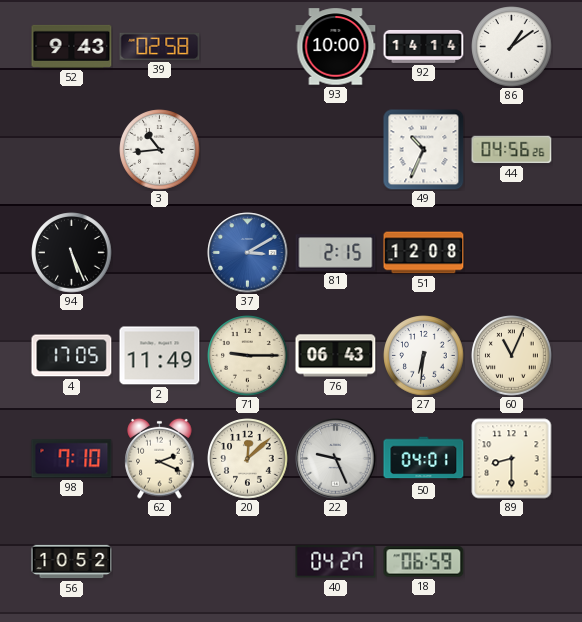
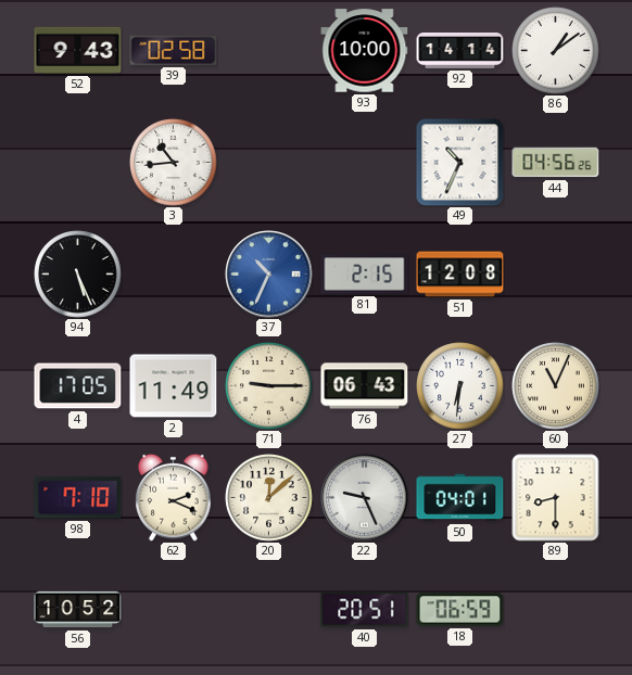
37: 3:10 -> 10:34
40: 04:27 -> 20:51
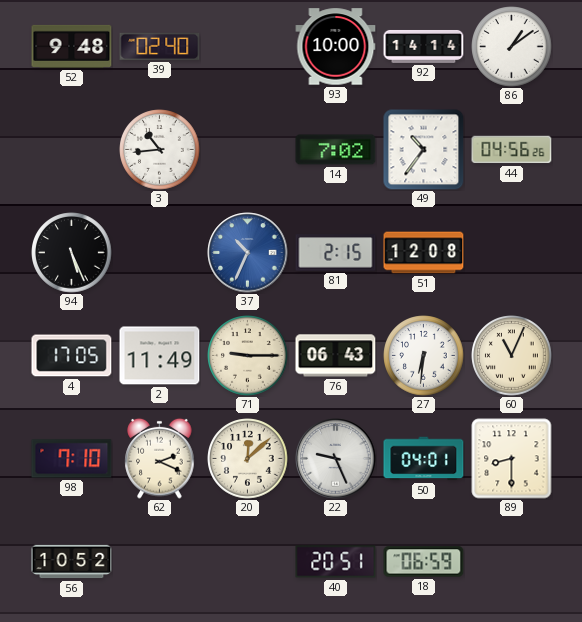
52: 9:43 -> 9:48
39: 02:58 -> 02:40
14: none -> 7:02
49: 10:34 -> 10:36
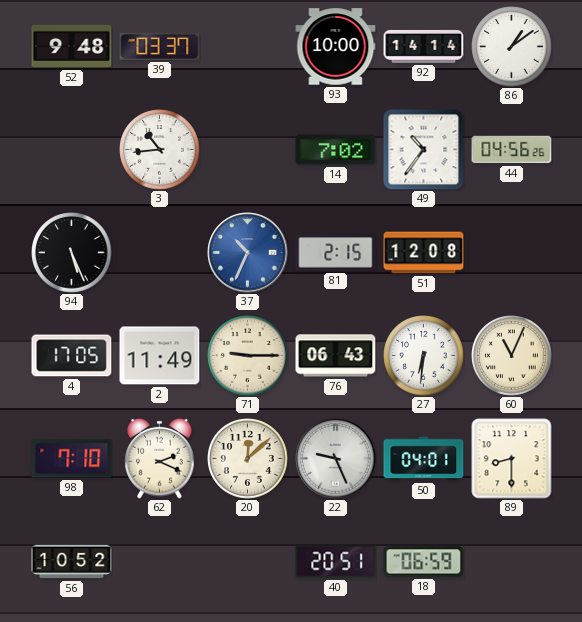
39: 02:40 -> 03:37
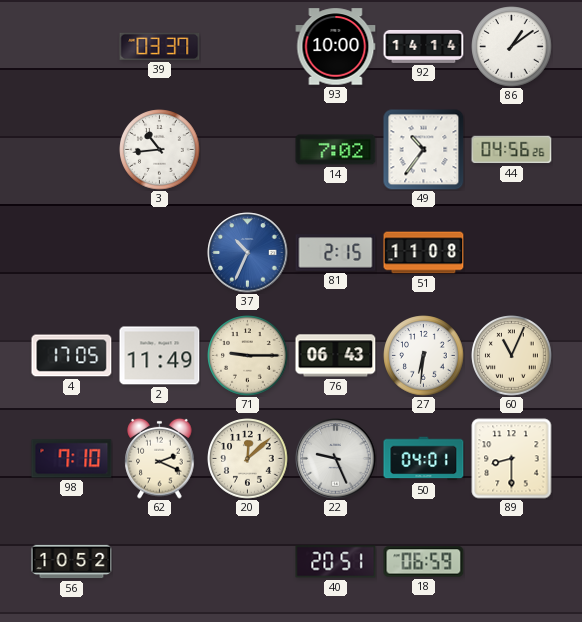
52: 9:48 -> none
94: 5:26 -> none
51: 12:08 -> 11:08
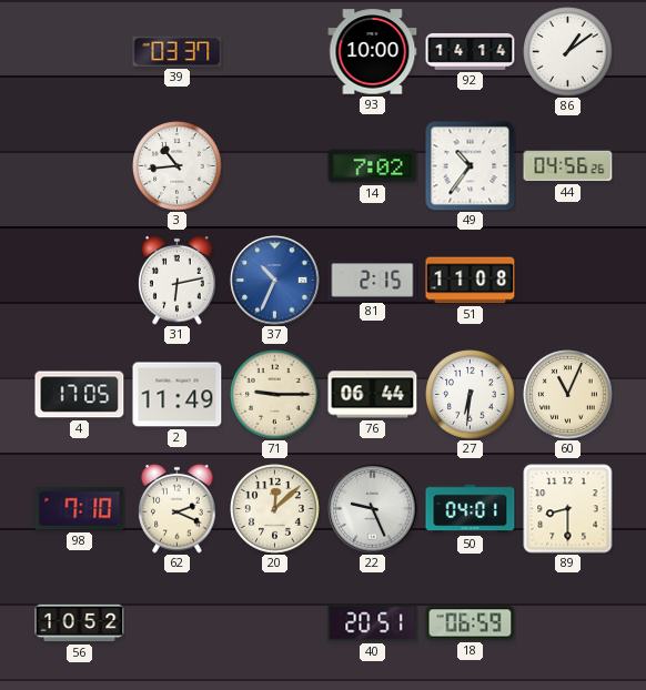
31: none -> 6:13
76: 06:43 -> 06:44
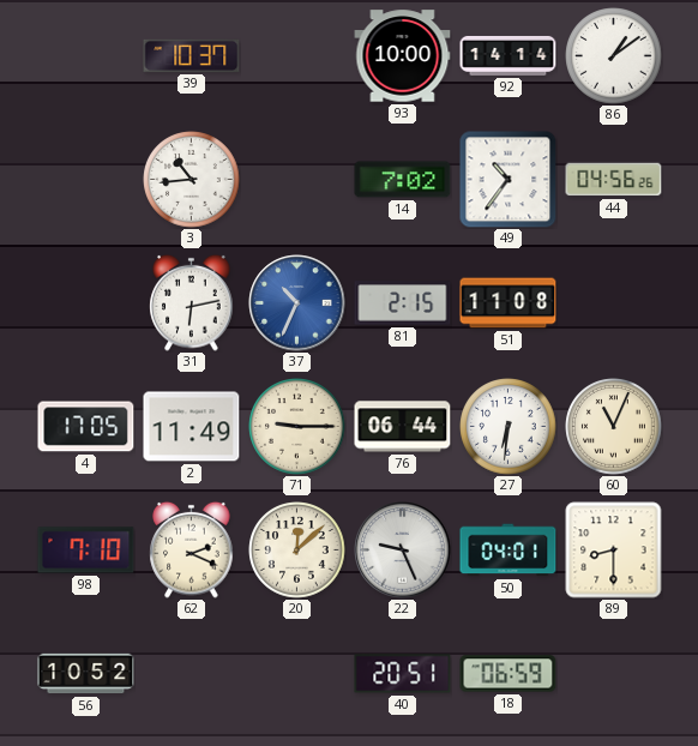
39: 03:37 -> 10:37
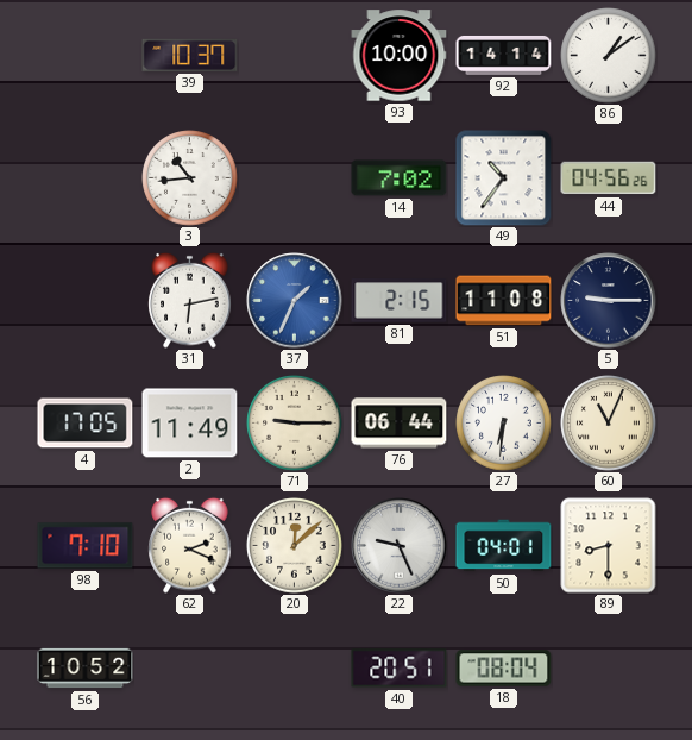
37: 10:34 -> 1:34
5: none -> 9:15
18: 06:59 -> 08:04
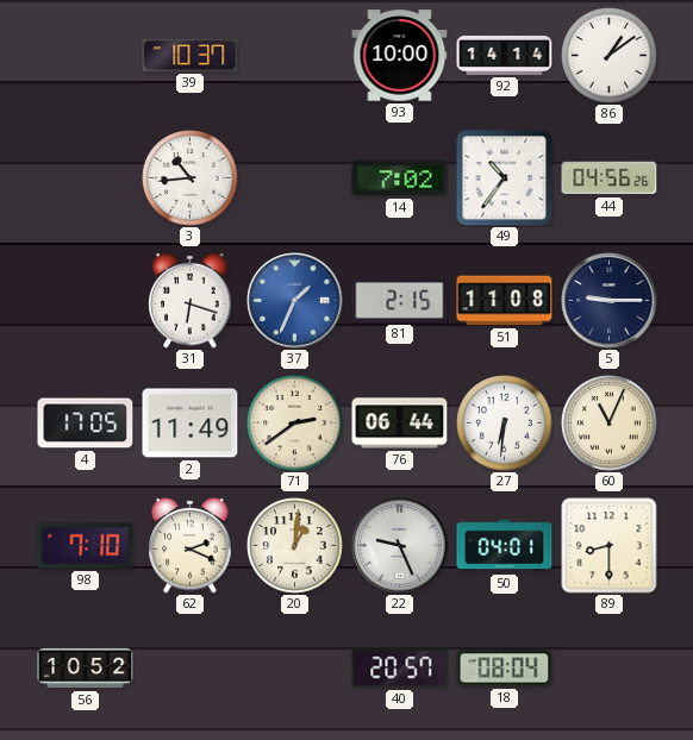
31: 6:13 -> 6:18
71: 9:15 -> 2:39
20: 12:08 -> 1:01
40: 20:51 -> 20:57
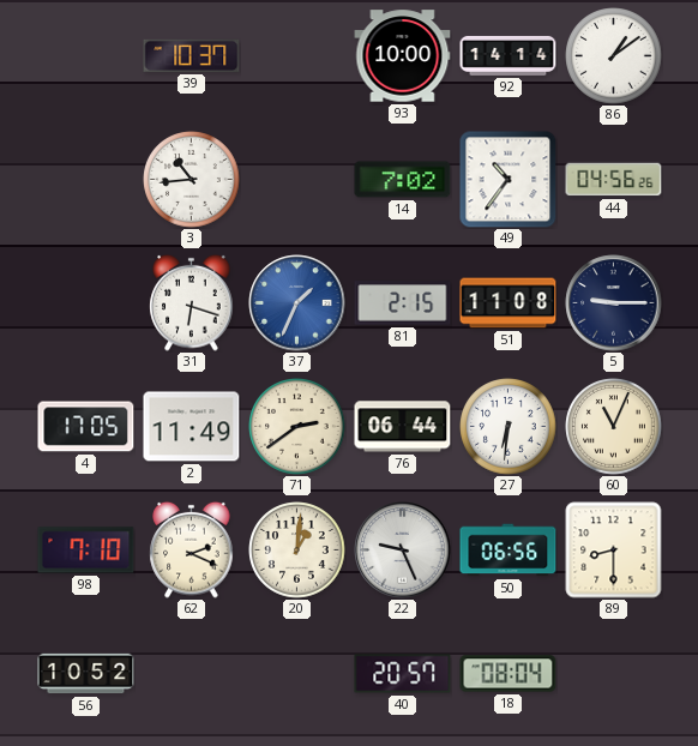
50: 04:01 -> 06:56
